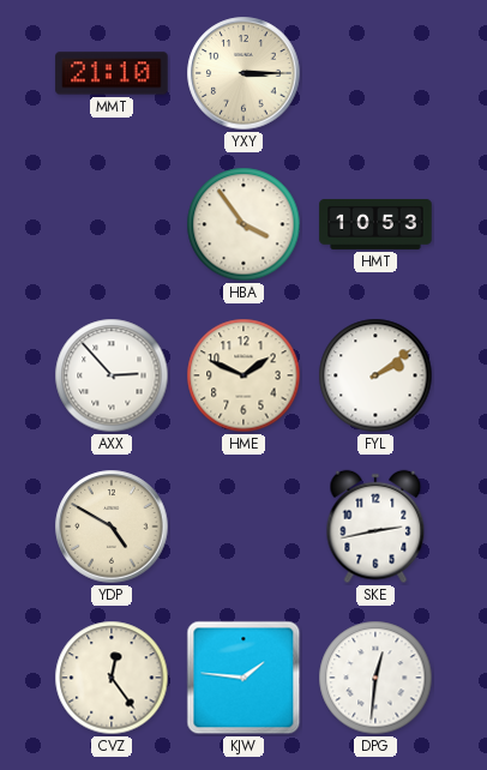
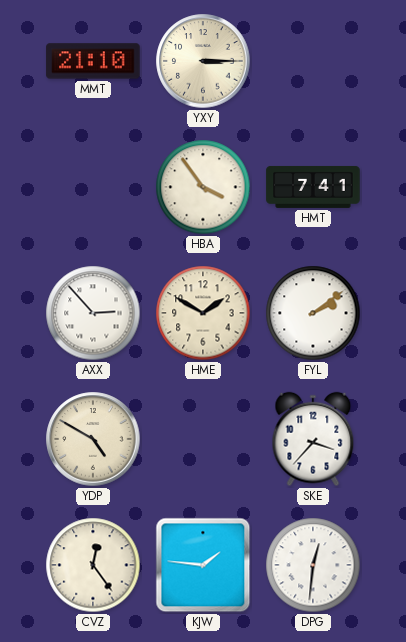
HMT: 10:53 -> 7:41
HME: 1:49 -> 1:50
SKE: 2:43 -> 3:37
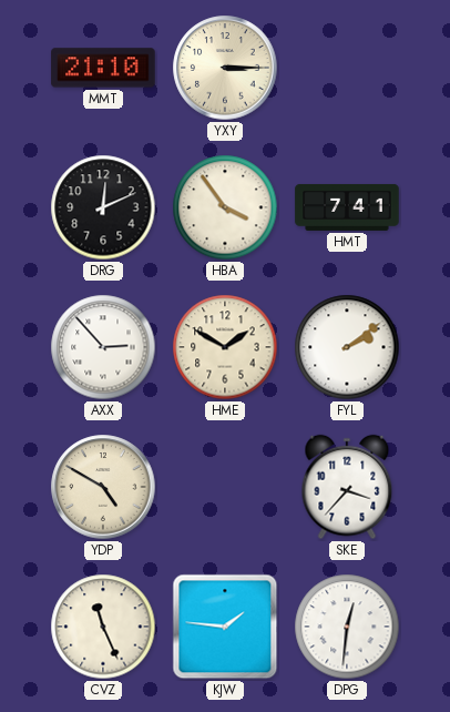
DRG: none -> 12:11
CVZ: 12:24 -> 11:26
